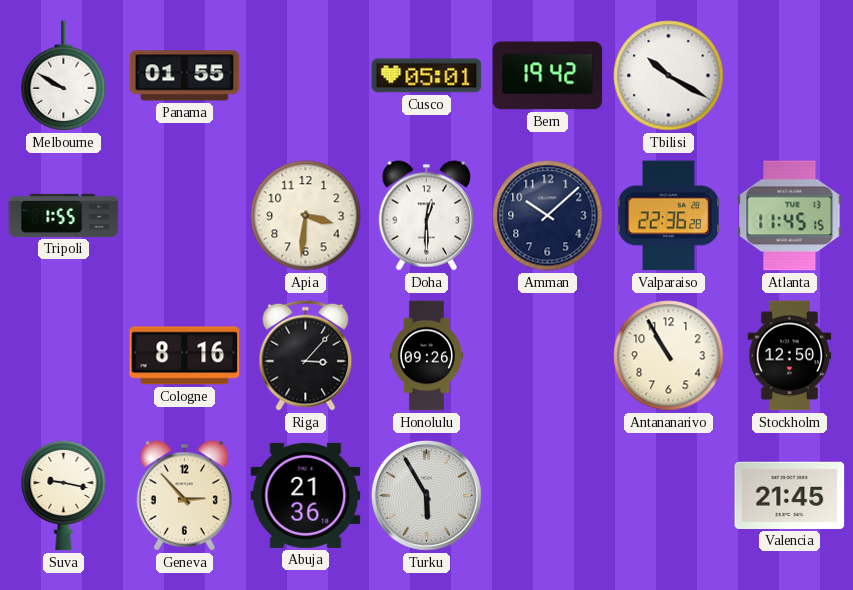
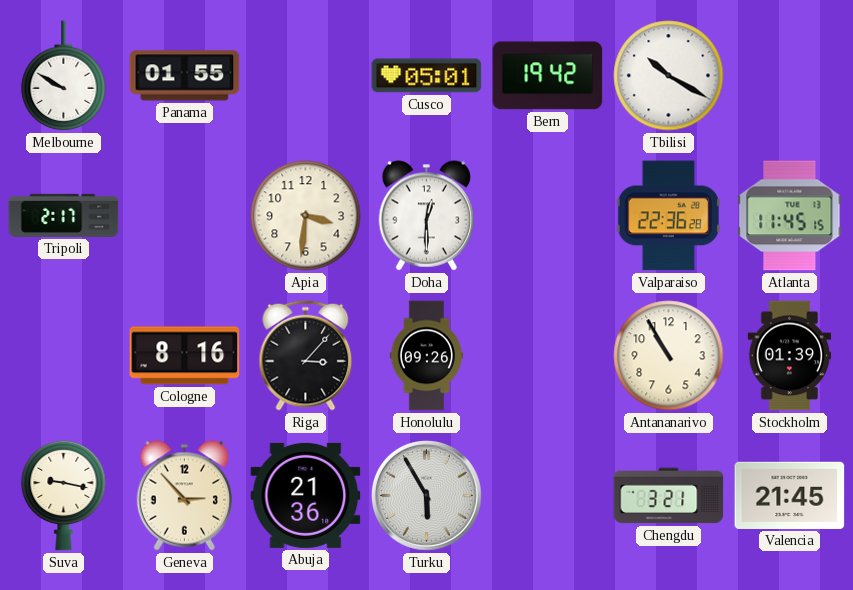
Tripoli: 1:55 -> 2:17
Amman: 10:08 -> none
Stockholm: 12:50 -> 01:39
Chengdu: none -> 3:21
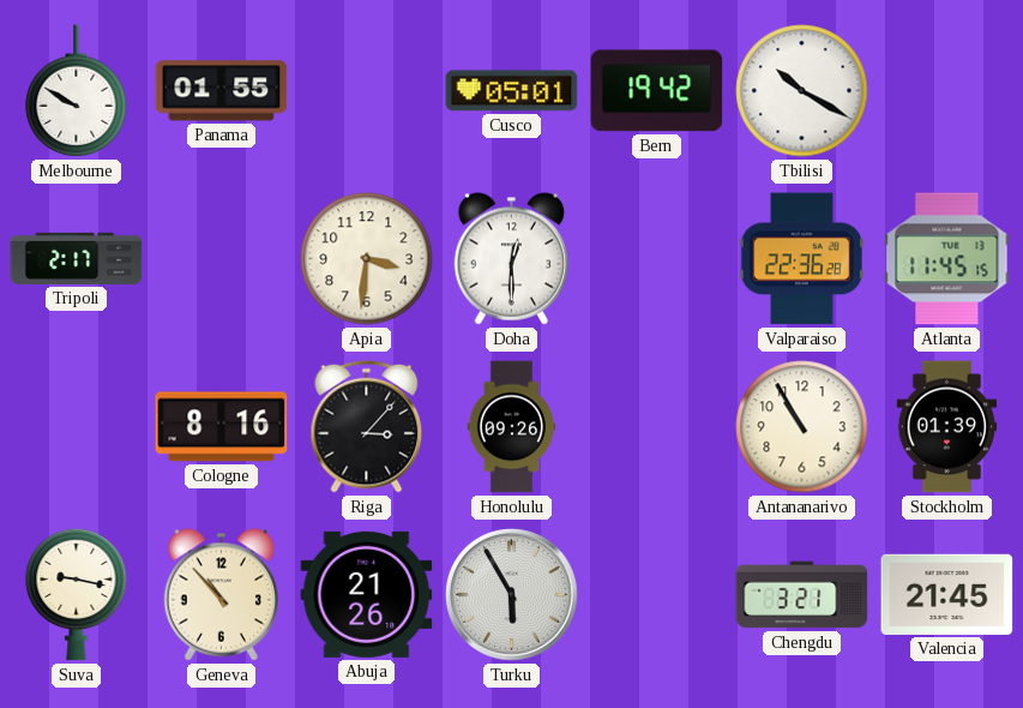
Geneva: 2:53 -> 10:53
Abuja: 21:36 -> 21:26
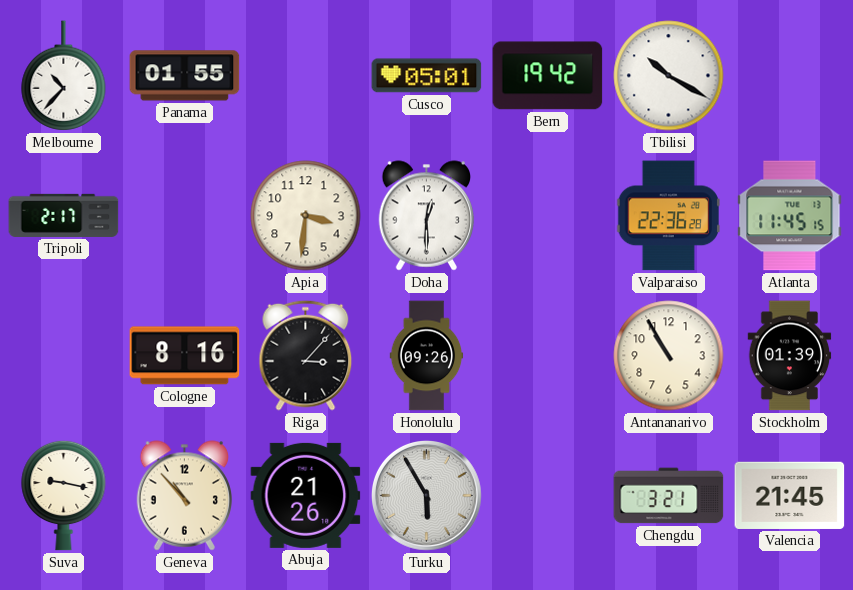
Melbourne: 9:50 -> 10:37
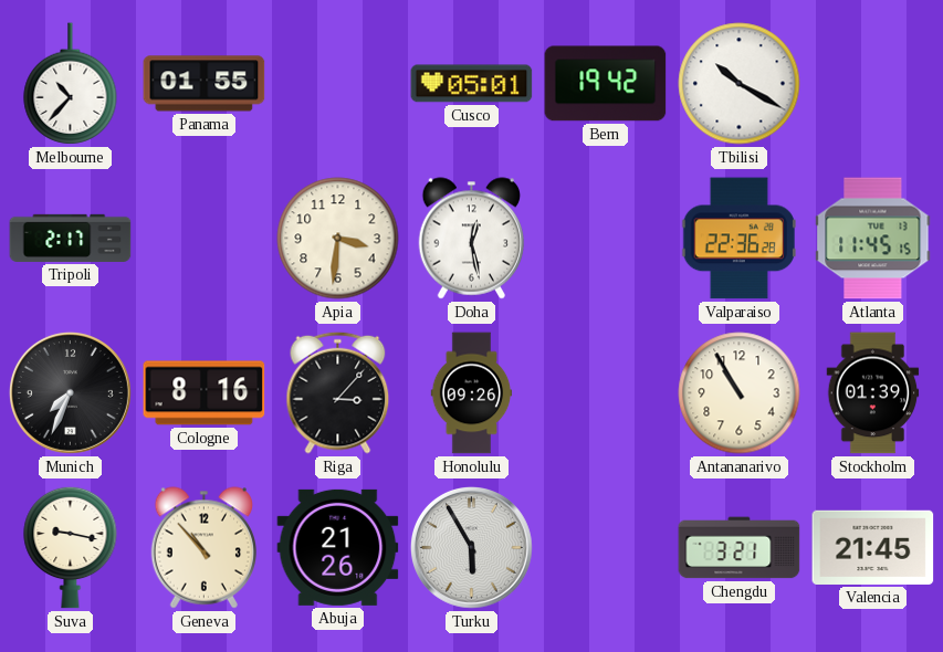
Doha: 12:30 -> 12:28
Munich: none -> 7:34
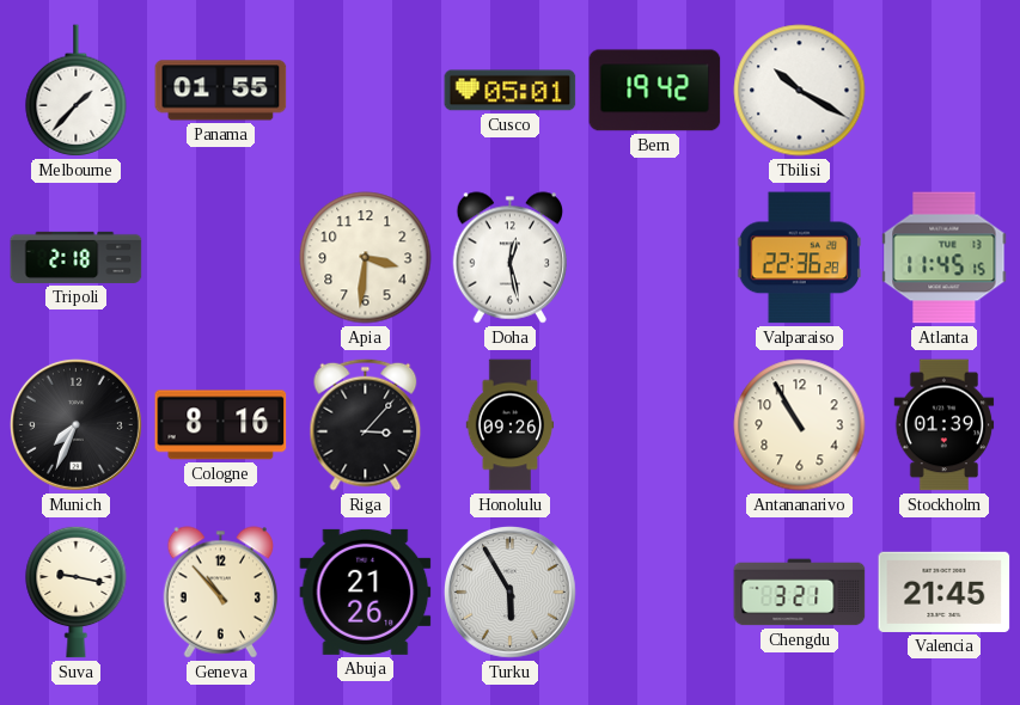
Melbourne: 10:37 -> 1:37
Tripoli: 2:17 -> 2:18
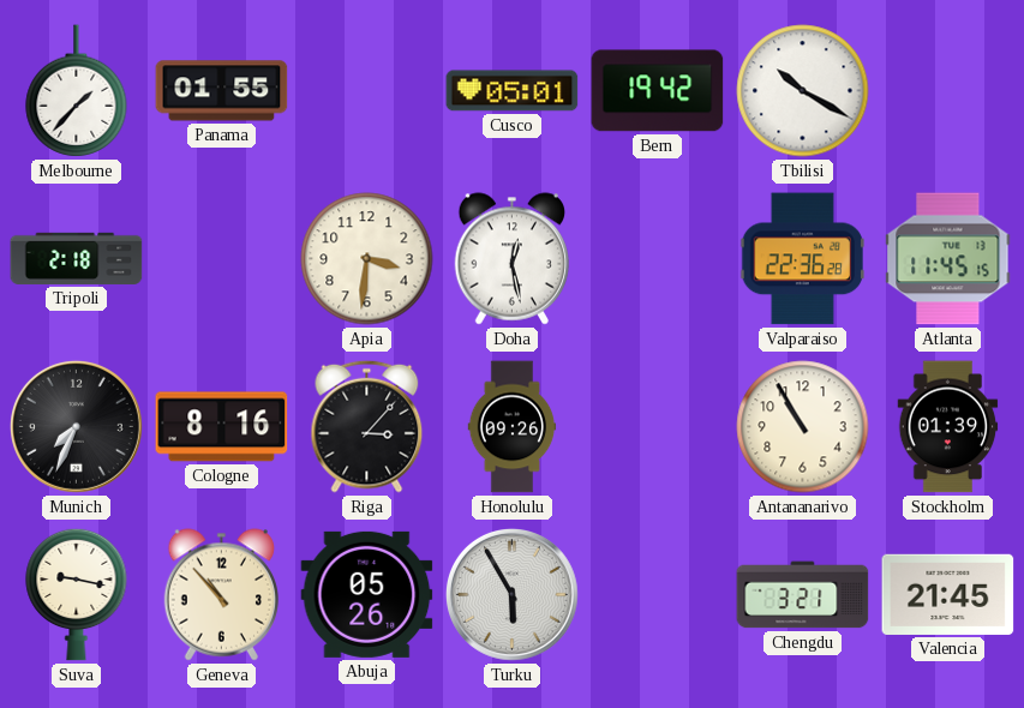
Abuja: 21:26 -> 05:26
